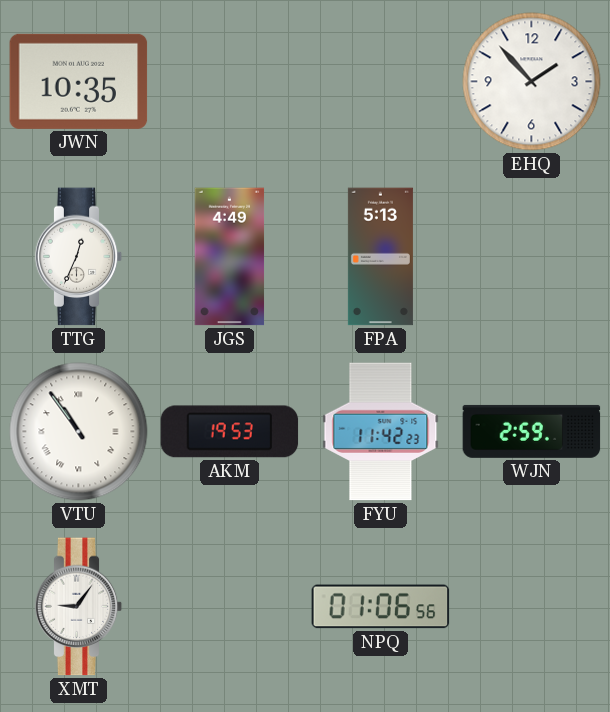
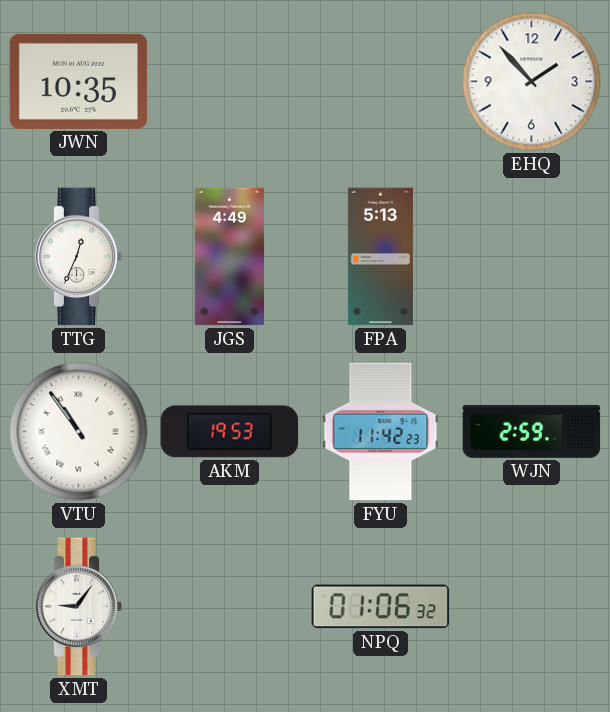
NPQ: 01:06:56 -> 01:06:32
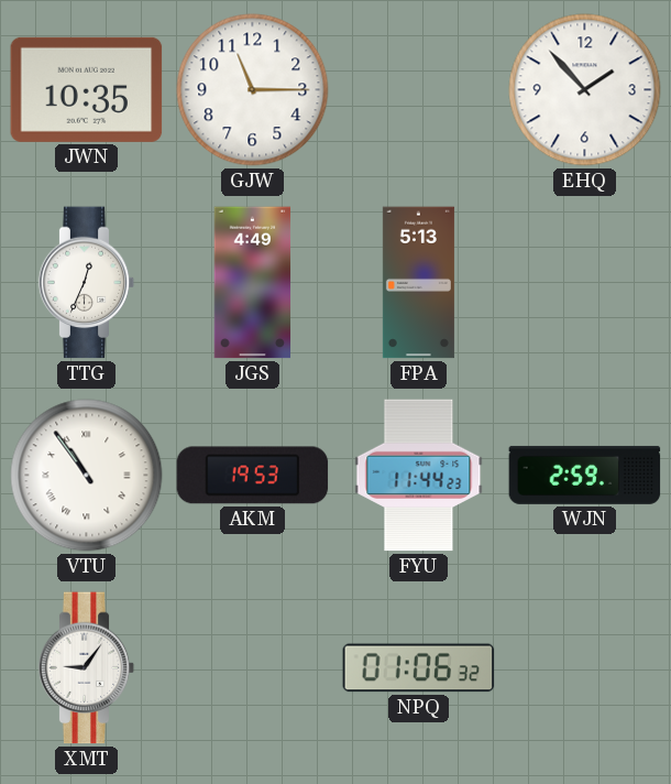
GJW: none -> 11:15
FYU: 11:42 -> 11:44
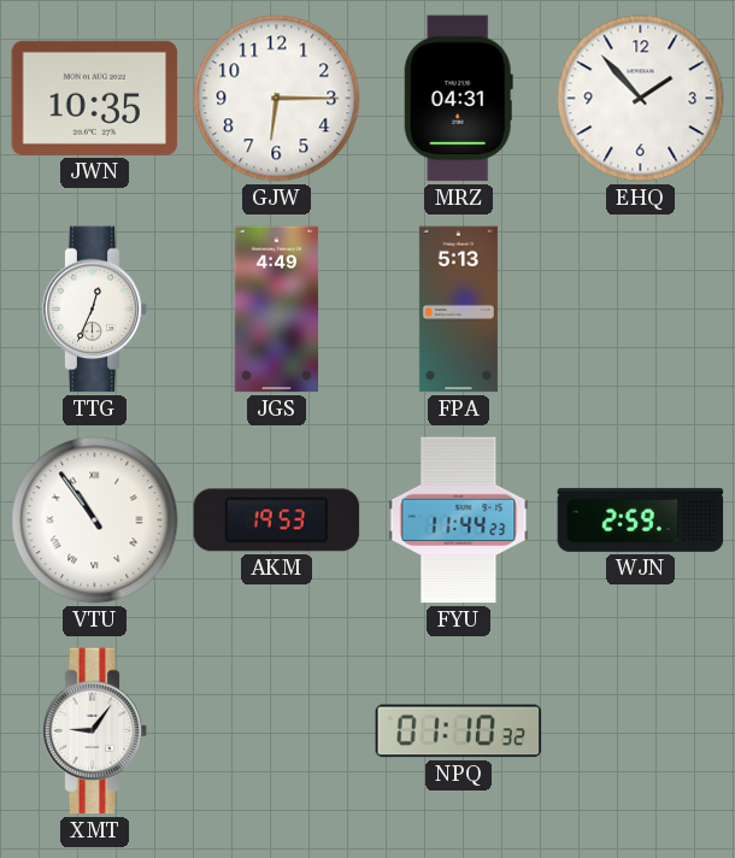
GJW: 11:15 -> 6:15
MRZ: none -> 04:31
NPQ: 01:06 -> 01:10
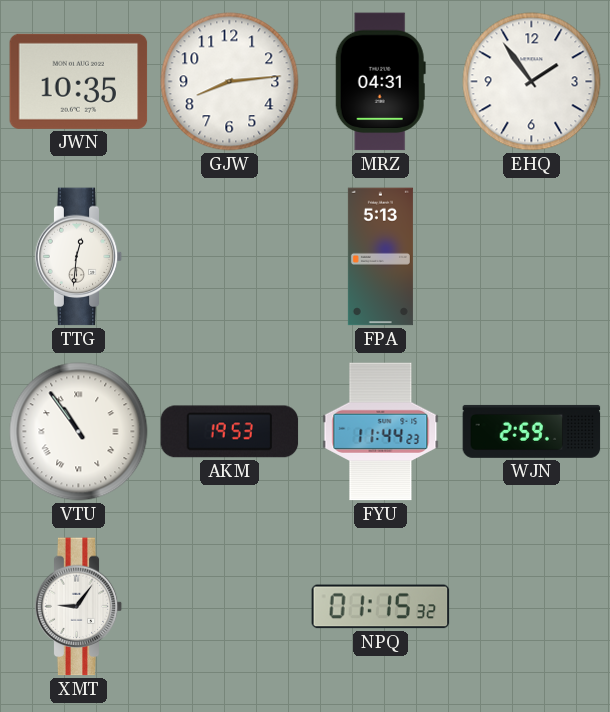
GJW: 6:15 -> 8:14
EHQ: 1:53 -> 1:54
TTG: 12:34 -> 12:31
JGS: 4:49 -> none
NPQ: 01:10 -> 01:15
